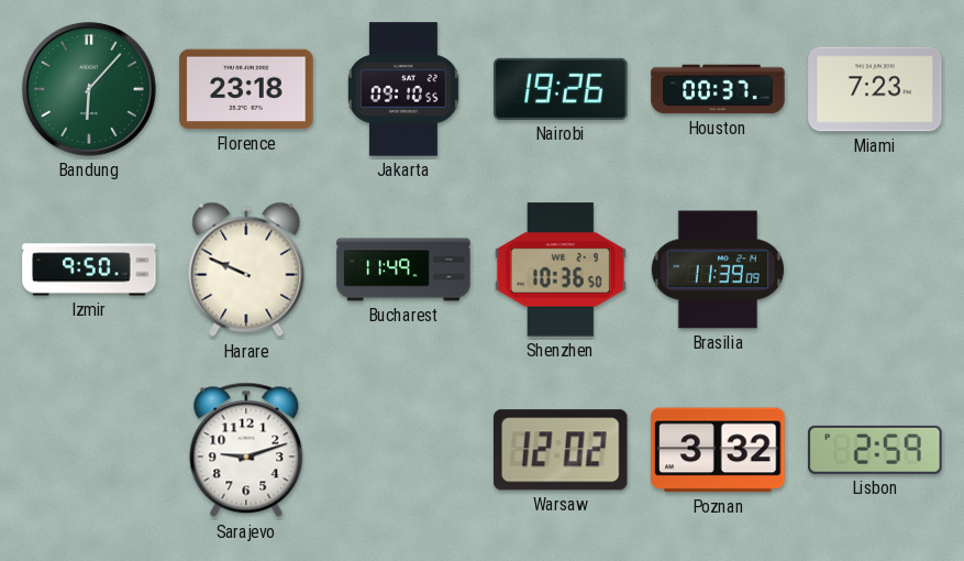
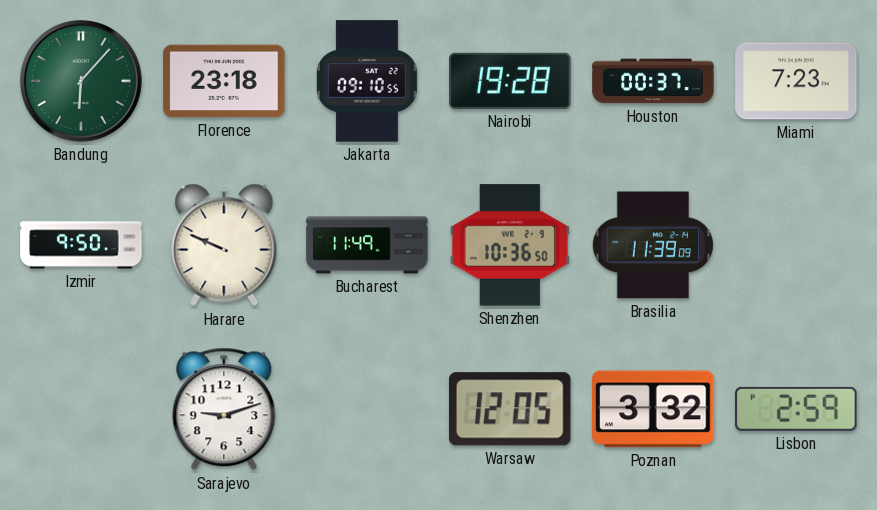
Nairobi: 19:26 -> 19:28
Warsaw: 12:02 -> 12:05
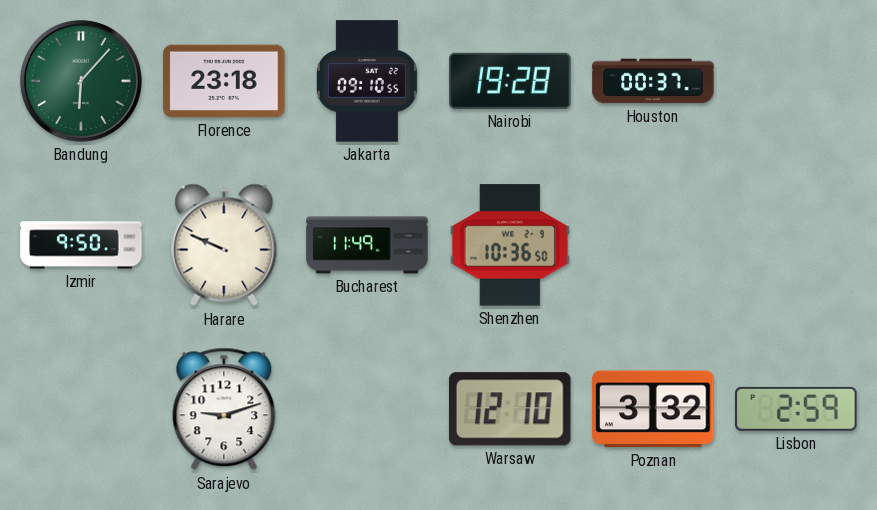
Miami: 7:23 -> none
Brasilia: 11:39 -> none
Warsaw: 12:05 -> 12:10
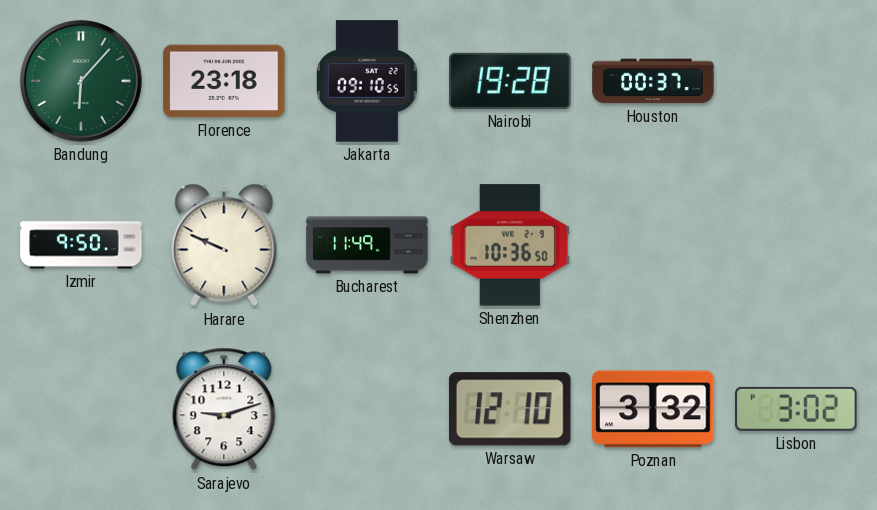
Lisbon: 2:59 -> 3:02
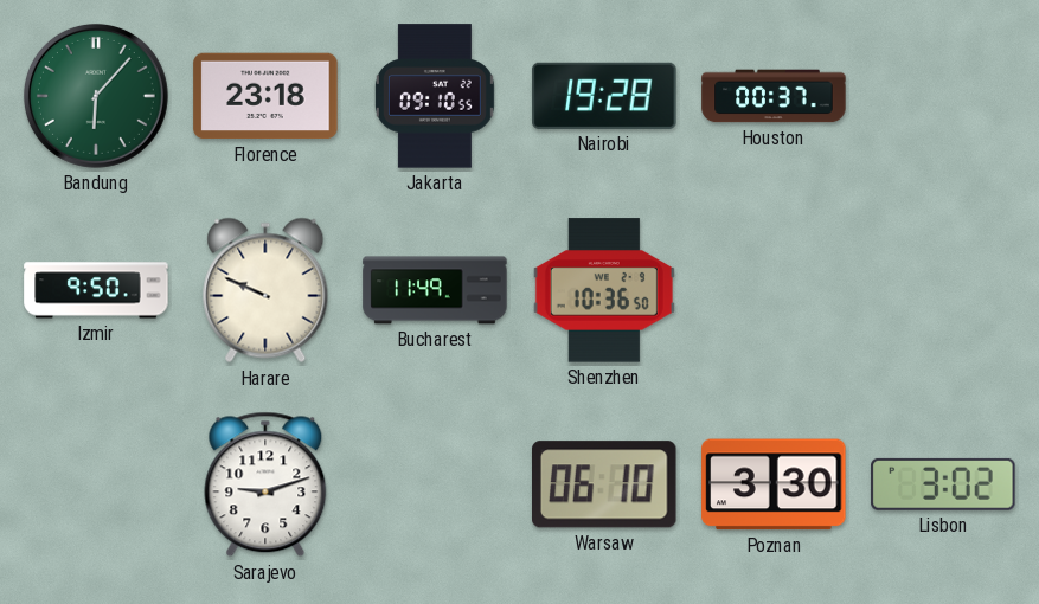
Warsaw: 12:10 -> 06:10
Poznan: 3:32 -> 3:30
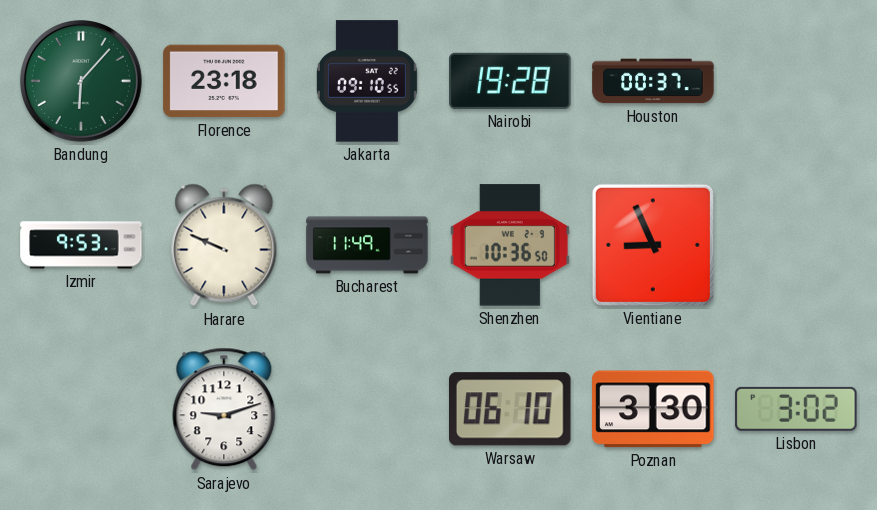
Izmir: 9:50 -> 9:53
Vientiane: none -> 8:56
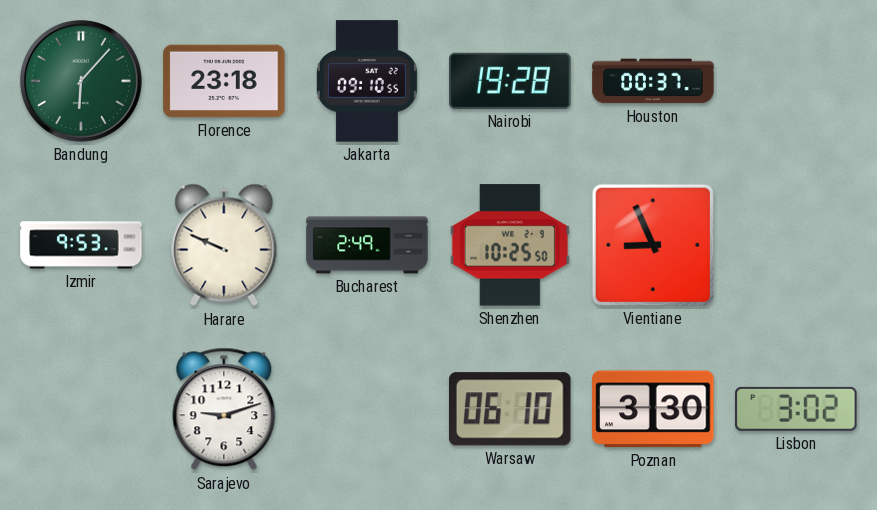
Bucharest: 11:49 -> 2:49
Shenzhen: 10:36 -> 10:25
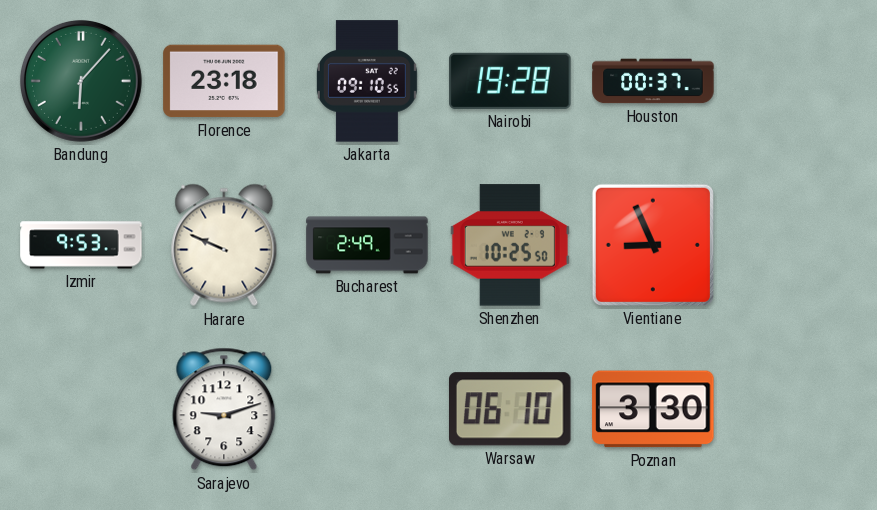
Lisbon: 3:02 -> none
